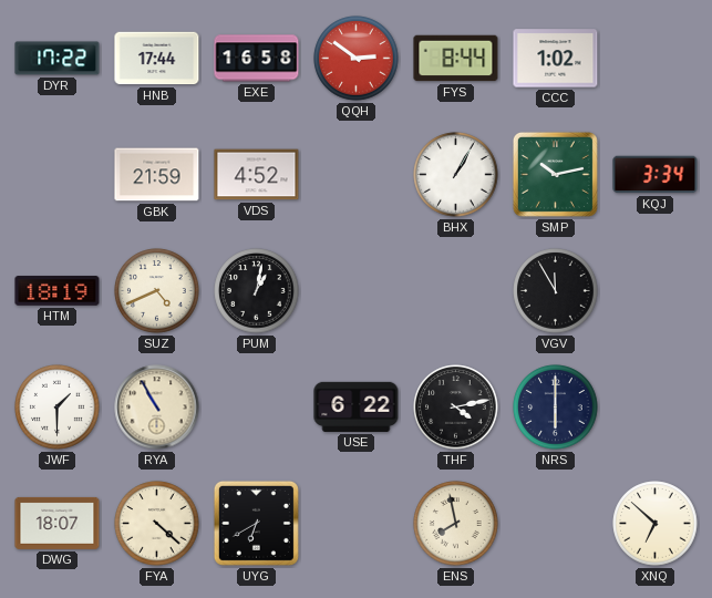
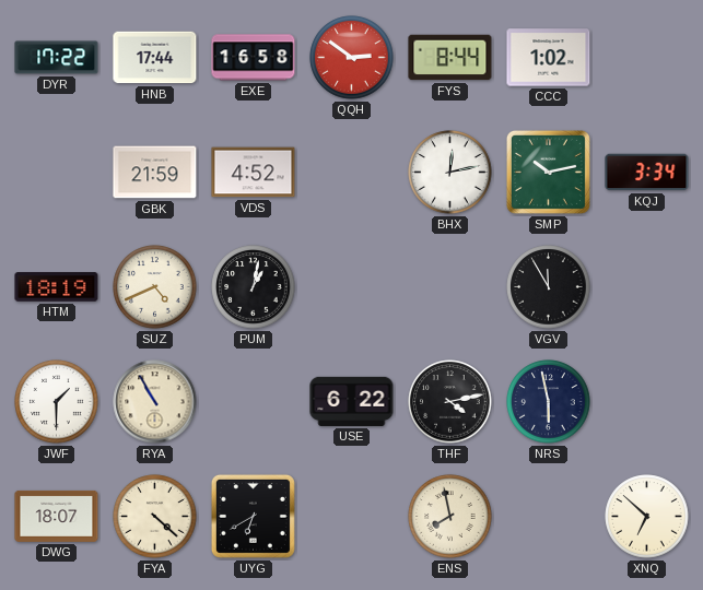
BHX: 1:05 -> 12:13
NRS: 6:00 -> 5:58
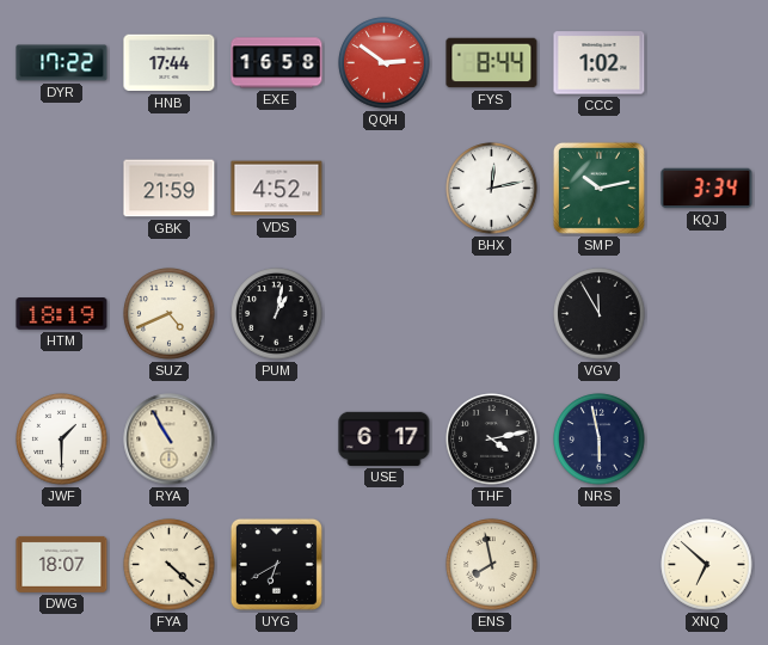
USE: 6:22 -> 6:17
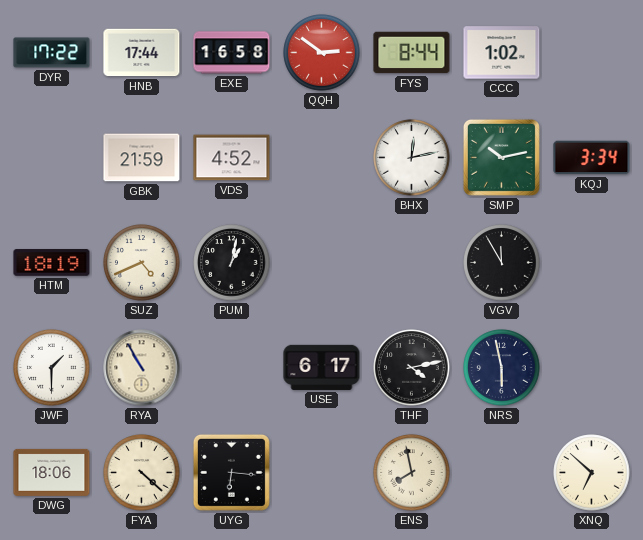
DWG: 18:07 -> 18:06
UYG: 6:40 -> 6:16
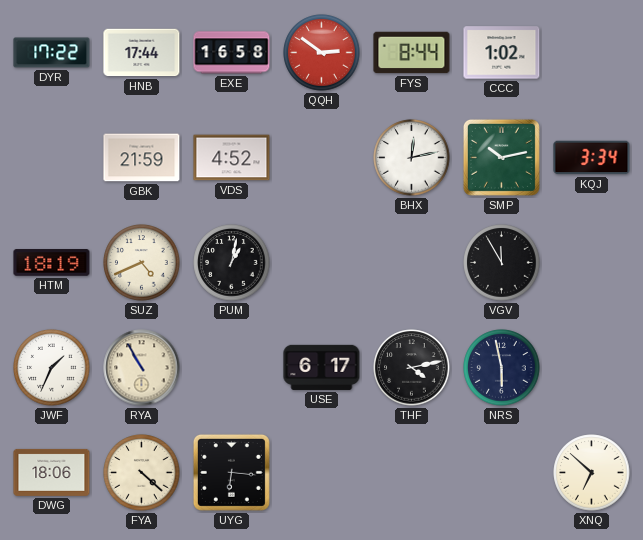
JWF: 1:30 -> 1:34
ENS: 7:58 -> none
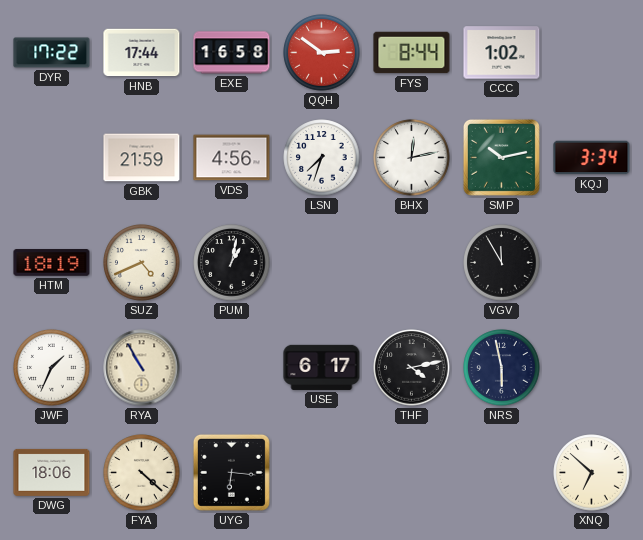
VDS: 4:52 -> 4:56
LSN: none -> 7:33
